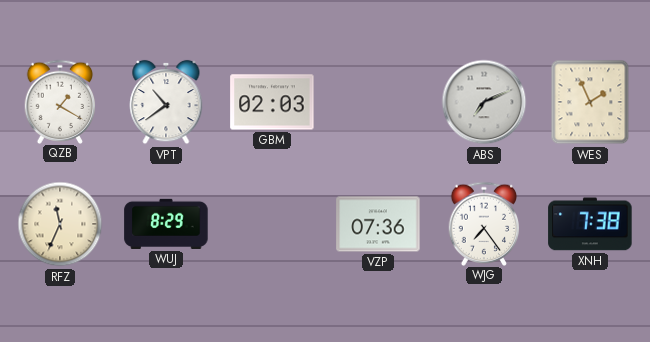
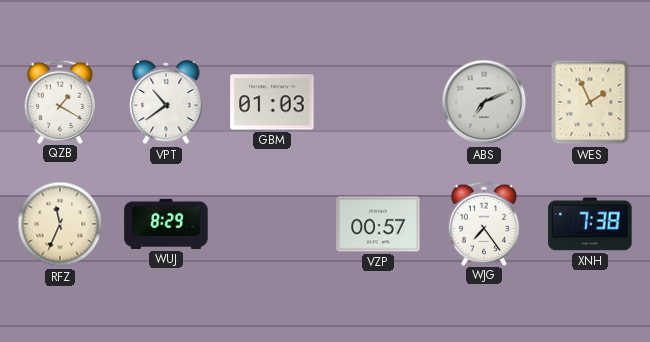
GBM: 02:03 -> 01:03
VZP: 07:36 -> 00:57
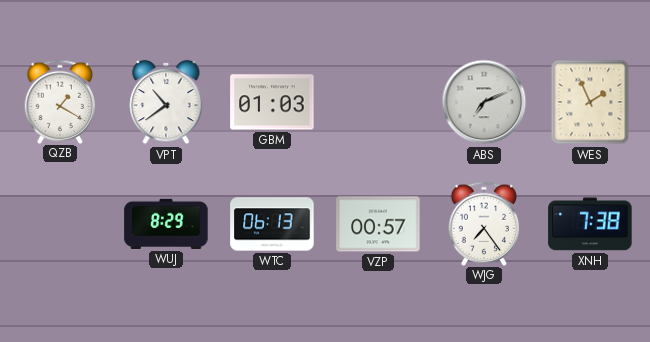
RFZ: 11:34 -> none
WTC: none -> 06:13
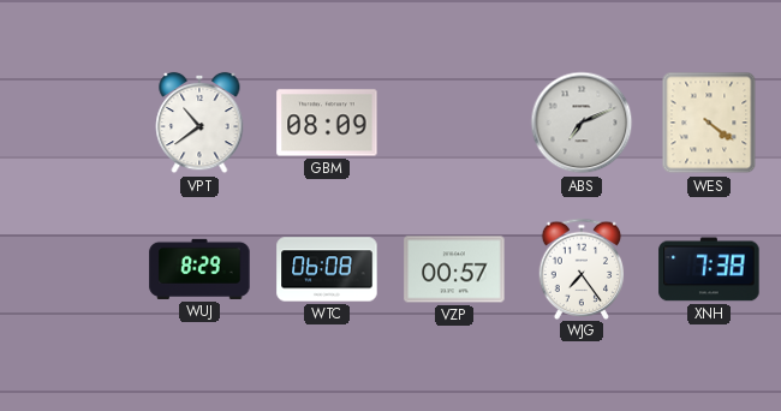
QZB: 1:20 -> none
GBM: 01:03 -> 08:09
WES: 1:56 -> 4:21
WTC: 06:13 -> 06:08
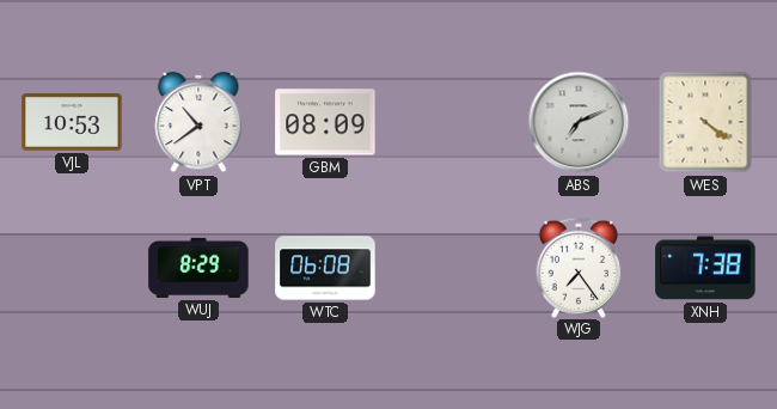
VJL: none -> 10:53
VZP: 00:57 -> none
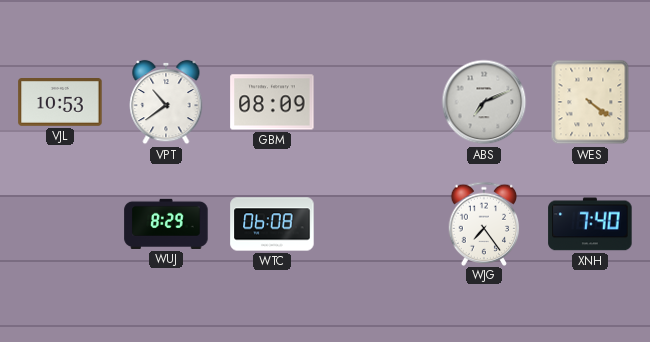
XNH: 7:38 -> 7:40
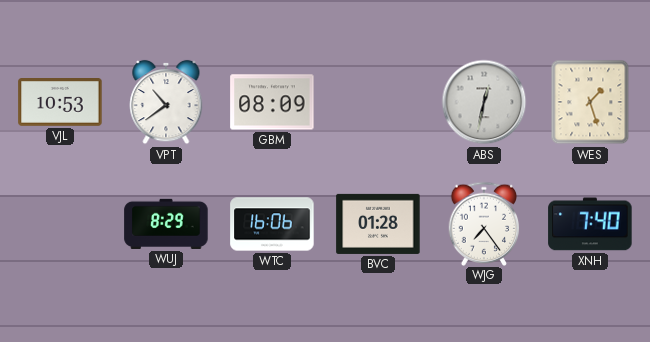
ABS: 7:11 -> 12:32
WES: 4:21 -> 1:27
WTC: 06:08 -> 16:06
BVC: none -> 01:28
